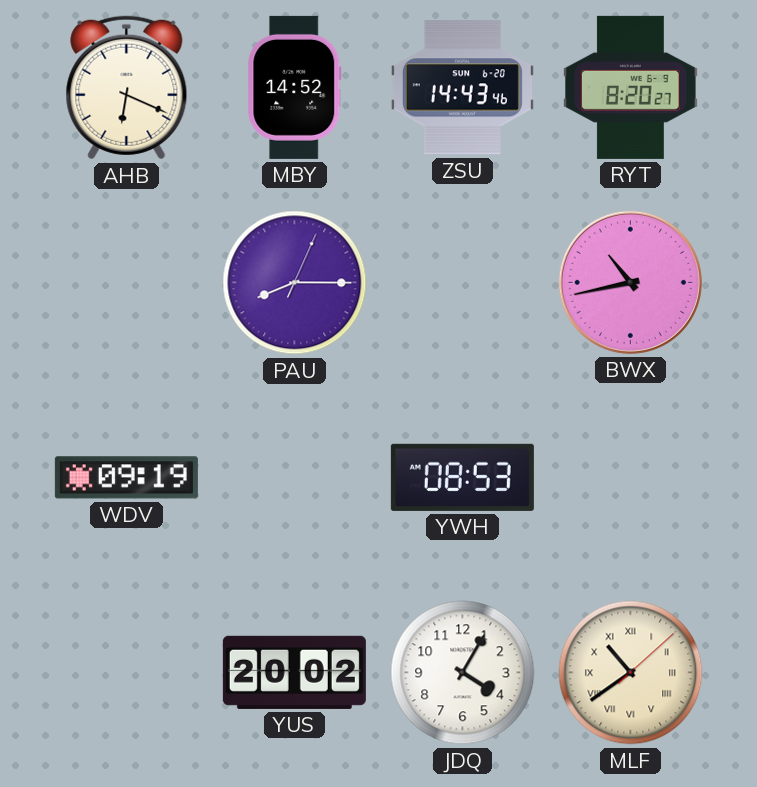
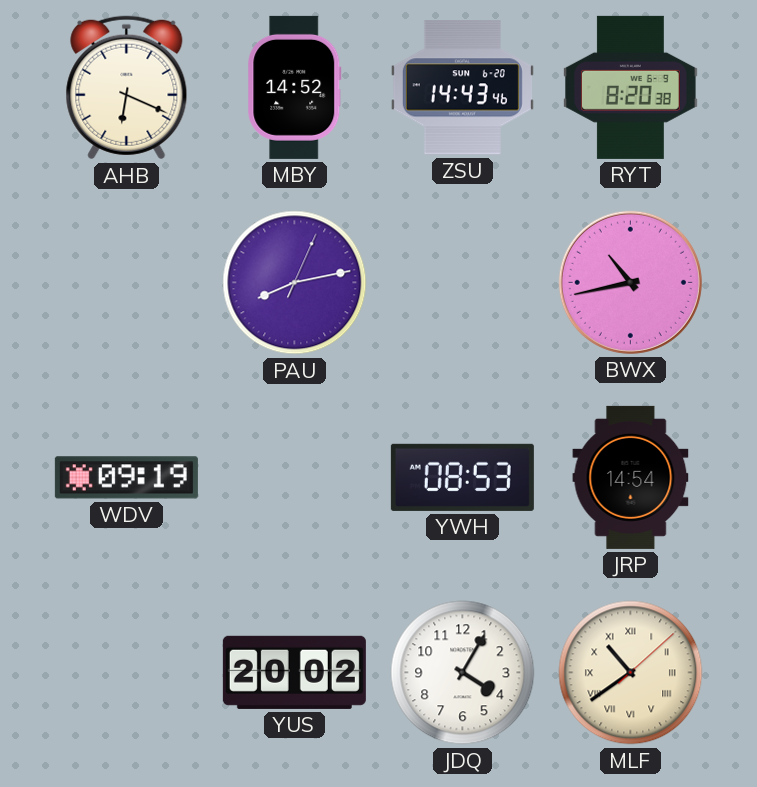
RYT: 8:20:27 -> 8:20:38
PAU: 8:15 -> 8:13
JRP: none -> 14:54
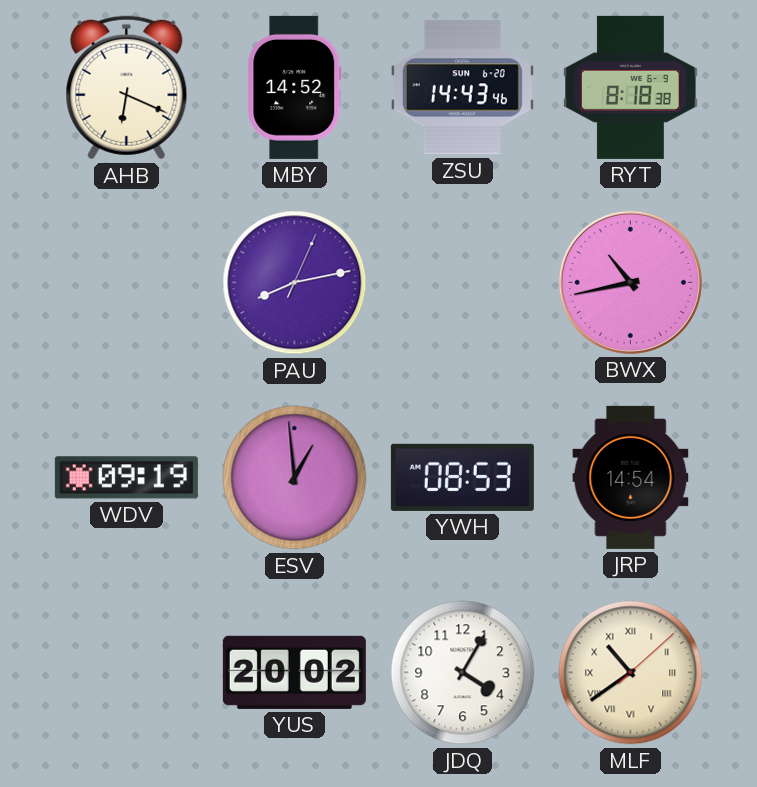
RYT: 8:20 -> 8:18
ESV: none -> 12:59
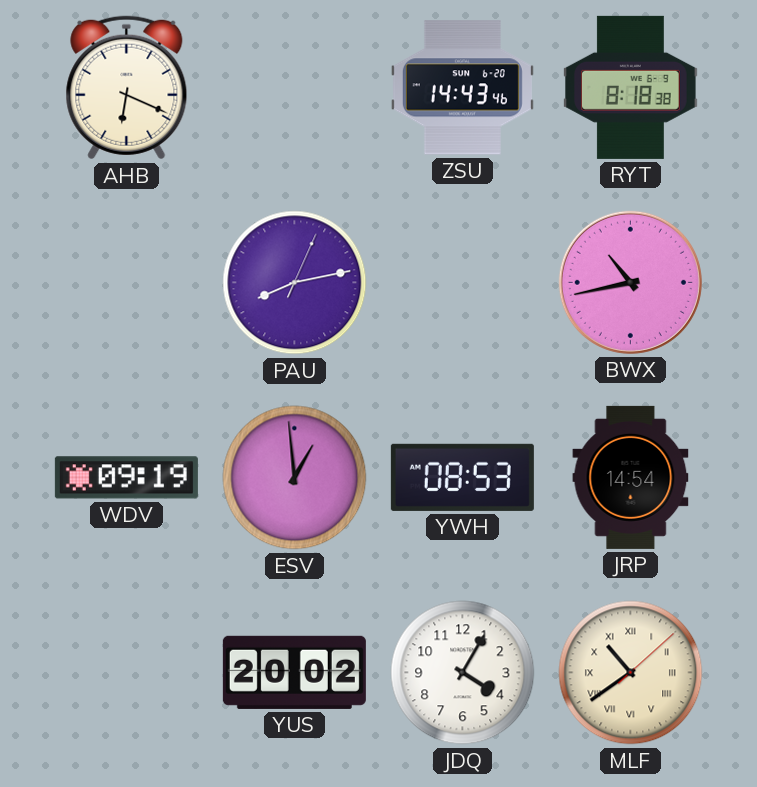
MBY: 14:52 -> none
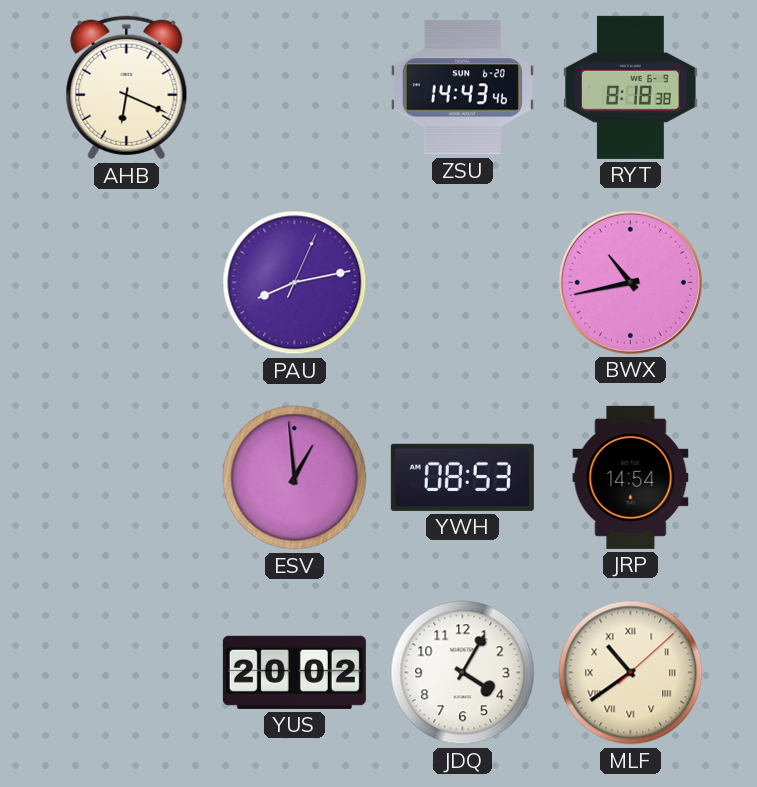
WDV: 09:19 -> none
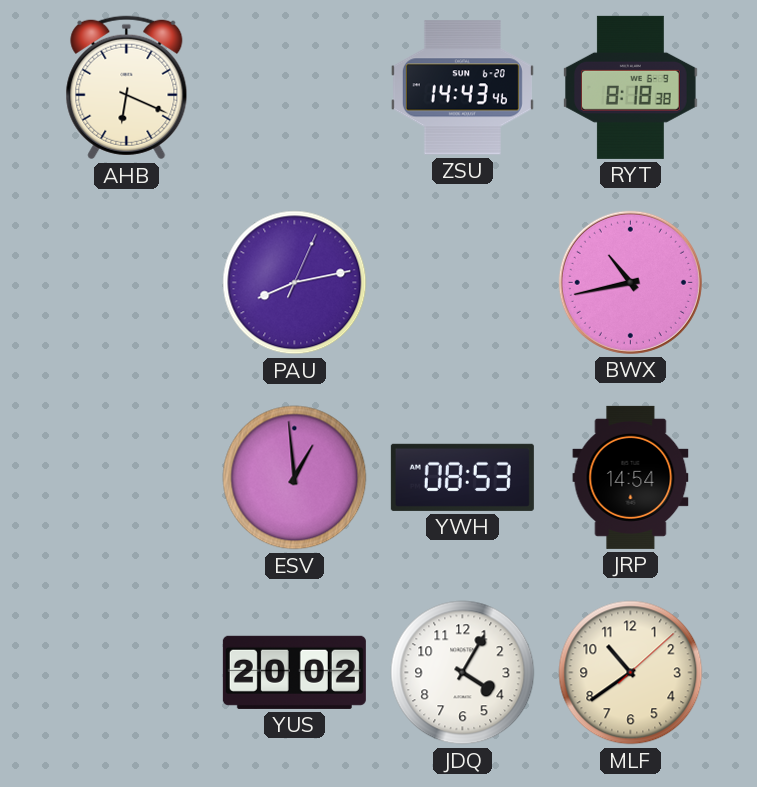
MLF numerals: Roman -> Arabic
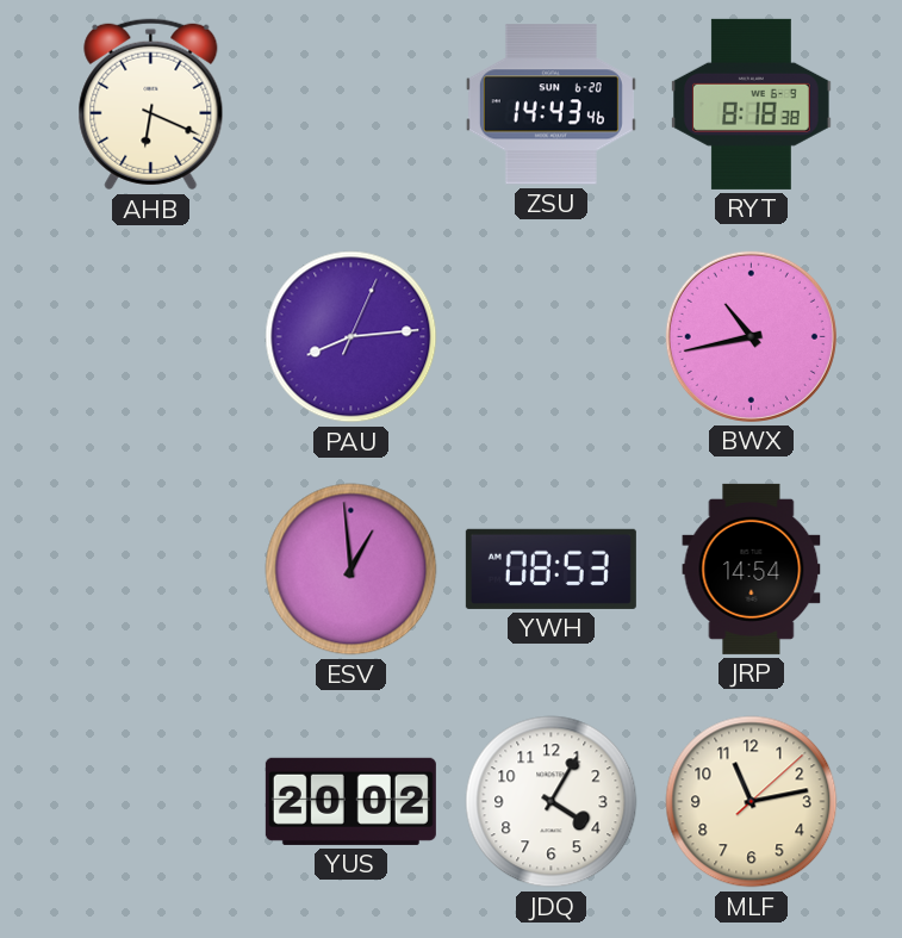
PAU: 8:13 -> 8:14
MLF: 10:39 -> 11:13
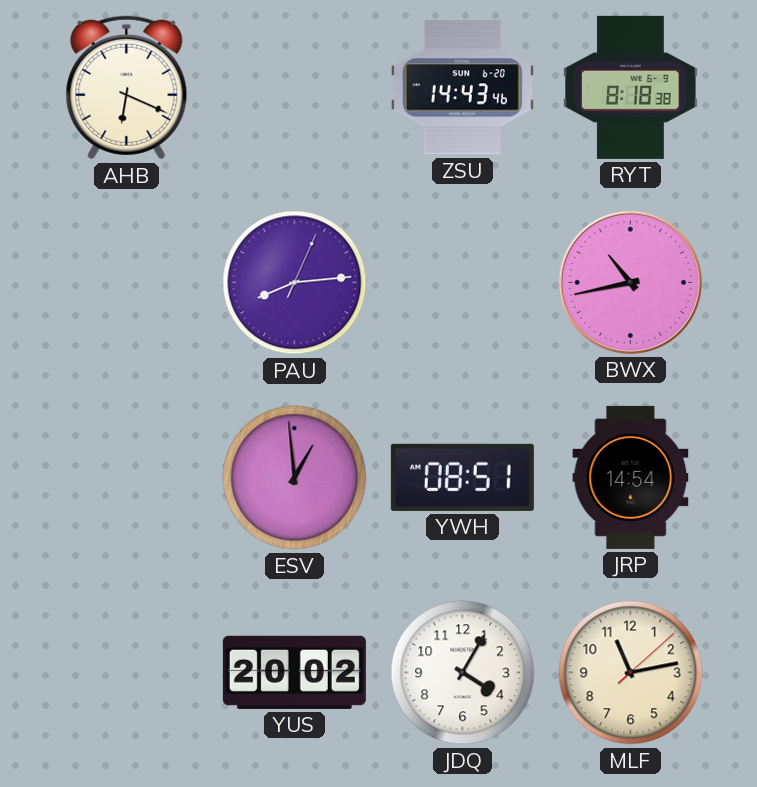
YWH: 08:53 -> 08:51
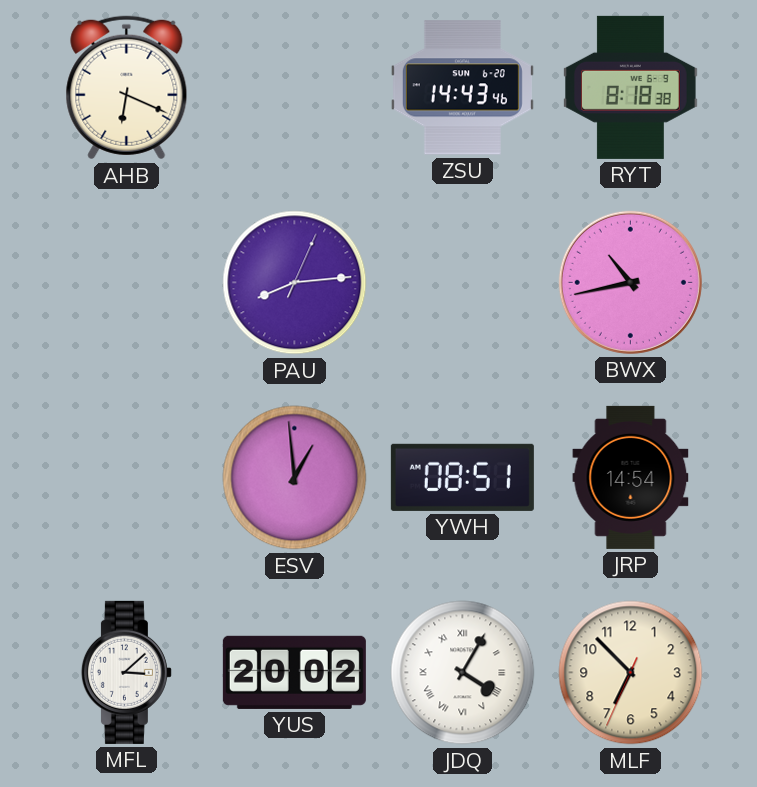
MFL: none -> 3:08
JDQ numerals: Arabic -> Roman
MLF: 11:13 -> 6:52
